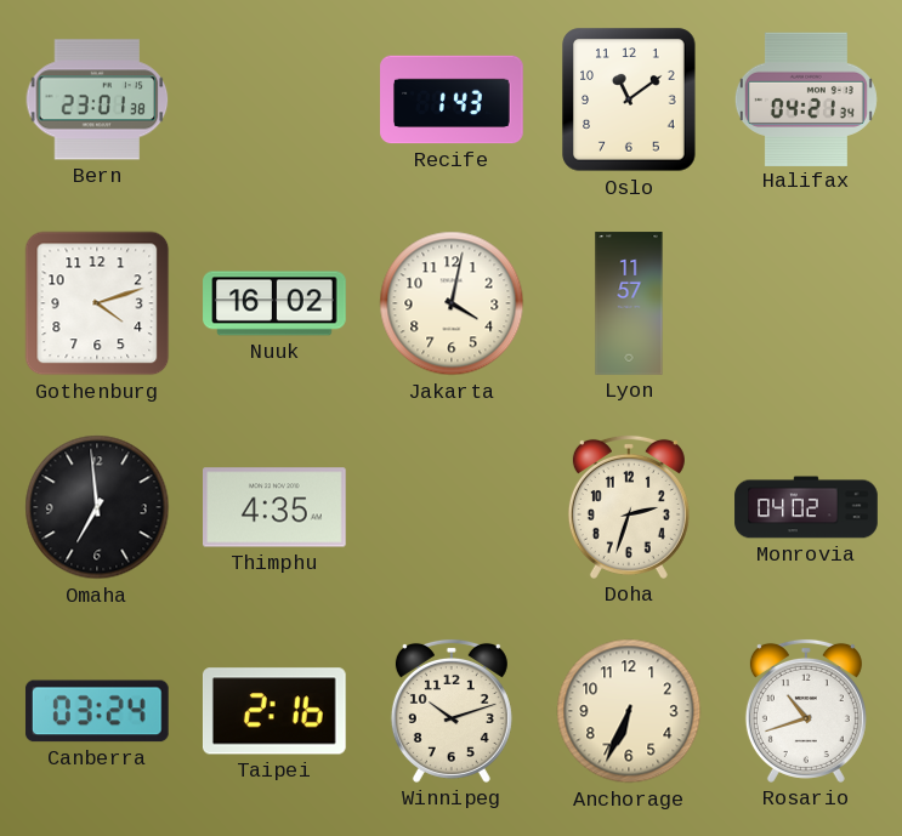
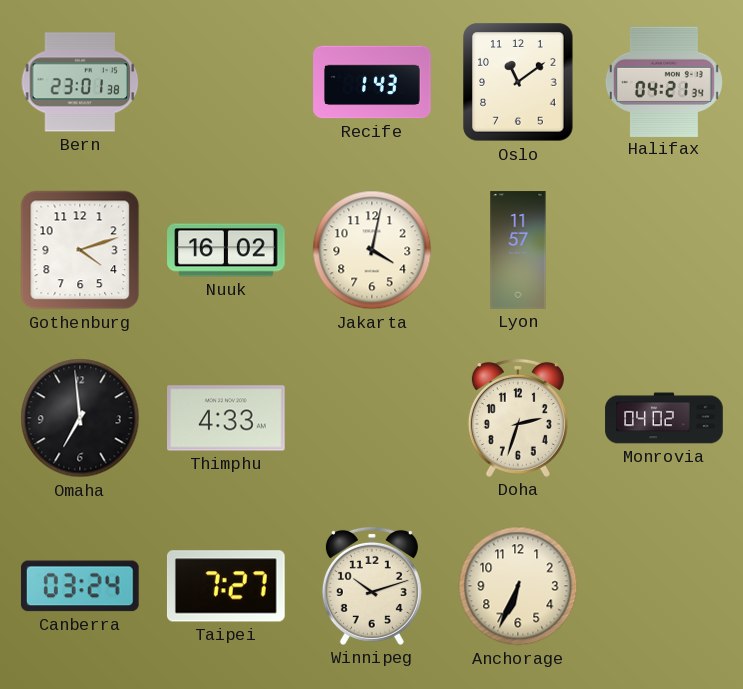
Thimphu: 4:35 -> 4:33
Taipei: 2:16 -> 7:27
Rosario: 10:42 -> none
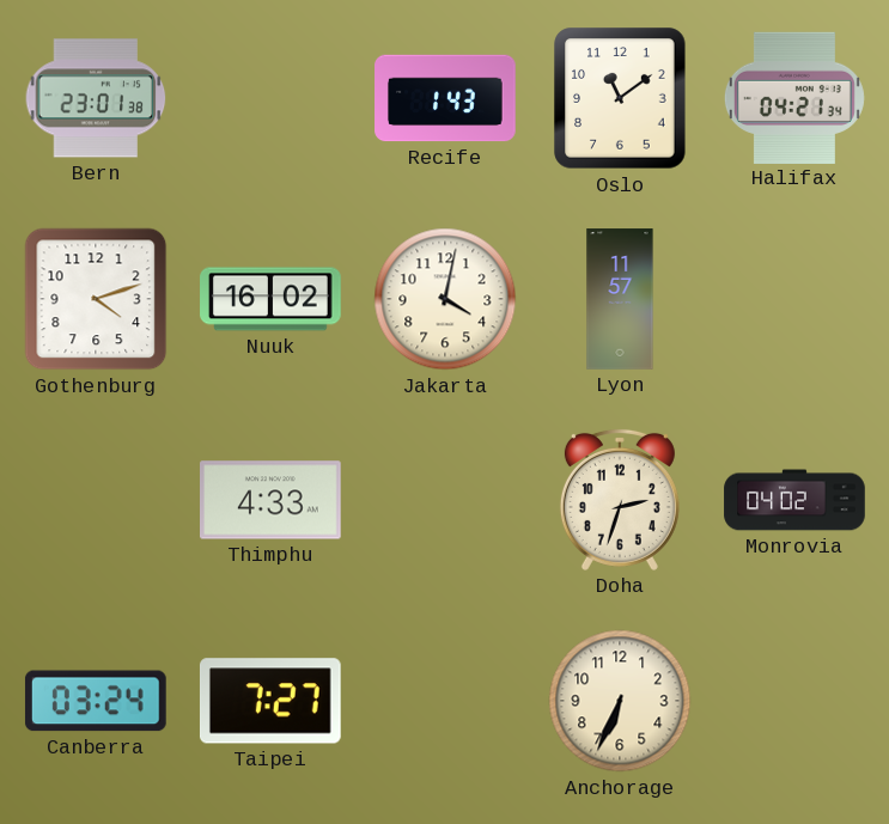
Omaha: 6:59 -> none
Winnipeg: 10:12 -> none
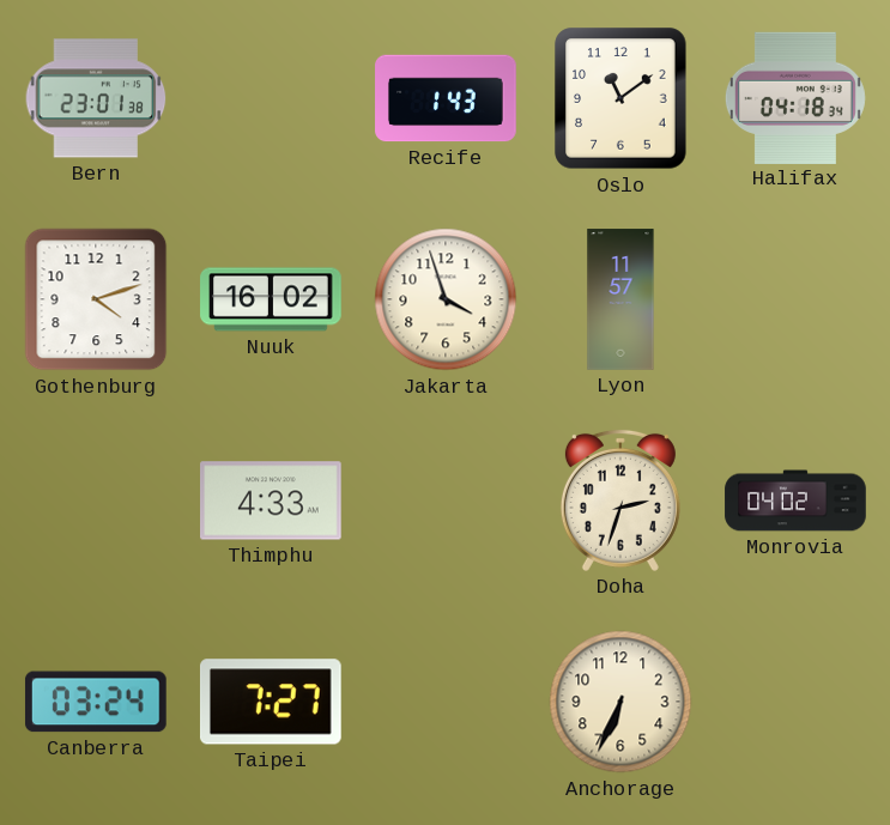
Halifax: 04:21 -> 04:18
Jakarta: 4:02 -> 3:57
